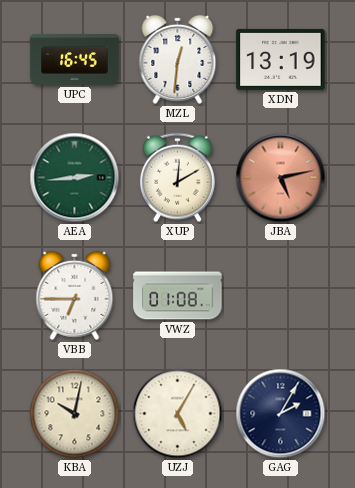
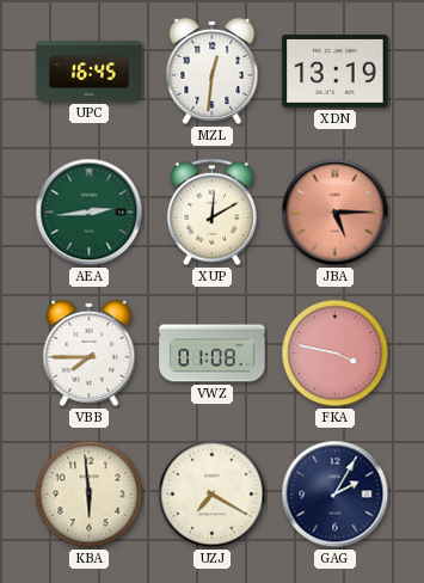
JBA: 5:13 -> 5:15
VBB: 6:45 -> 7:45
FKA: none -> 3:47
KBA: 10:02 -> 5:59
UZJ: 5:05 -> 7:20
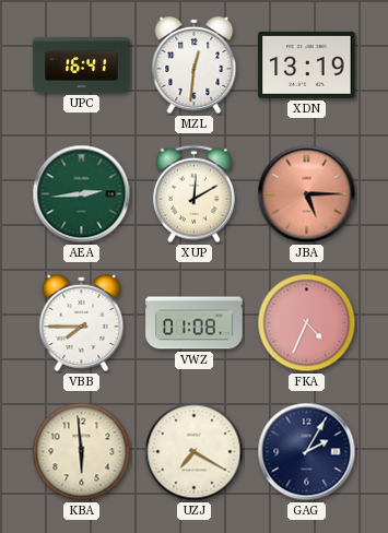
UPC: 16:45 -> 16:41
FKA: 3:47 -> 4:34
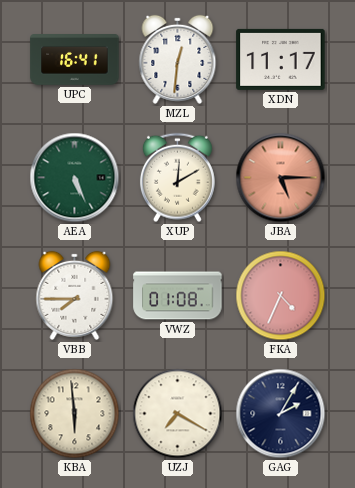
XDN: 13:19 -> 11:17
AEA: 2:44 -> 5:26
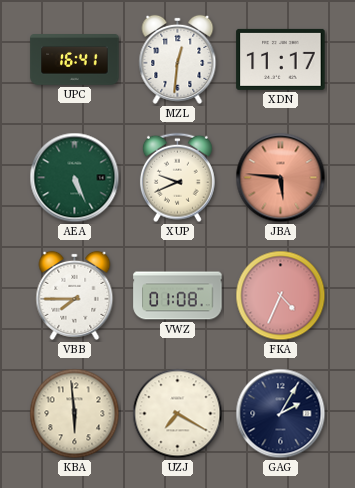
XUP: 12:10 -> 9:41
JBA: 5:15 -> 5:46
